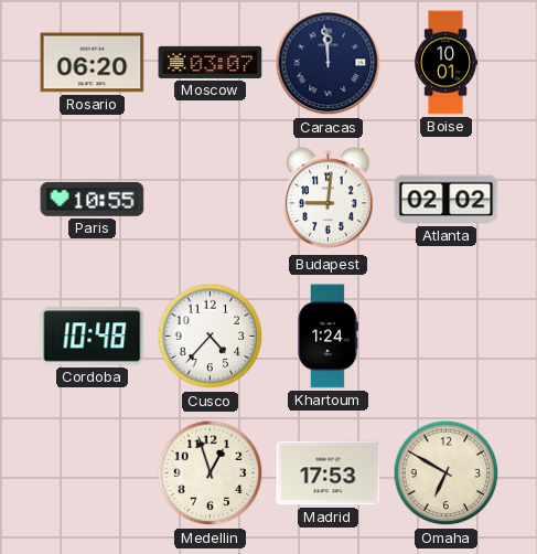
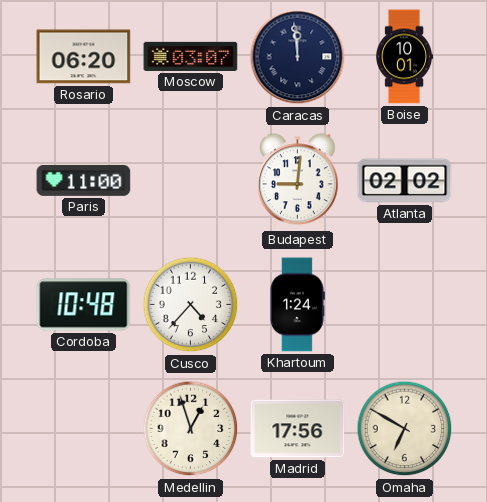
Paris: 10:55 -> 11:00
Madrid: 17:53 -> 17:56
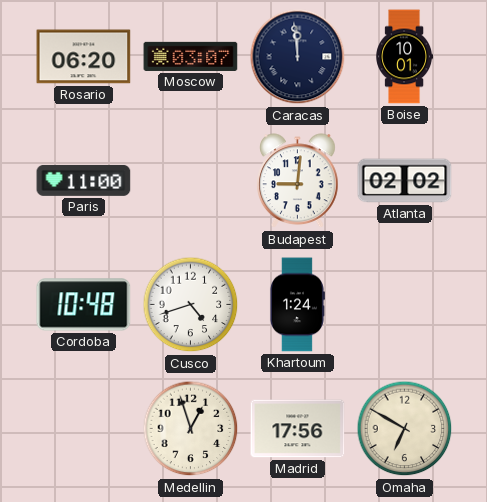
Cusco: 4:37 -> 4:42
